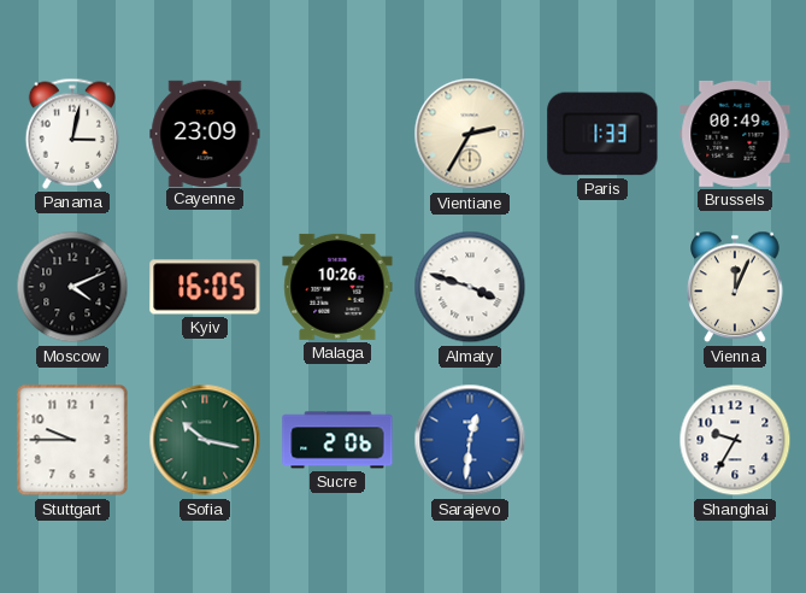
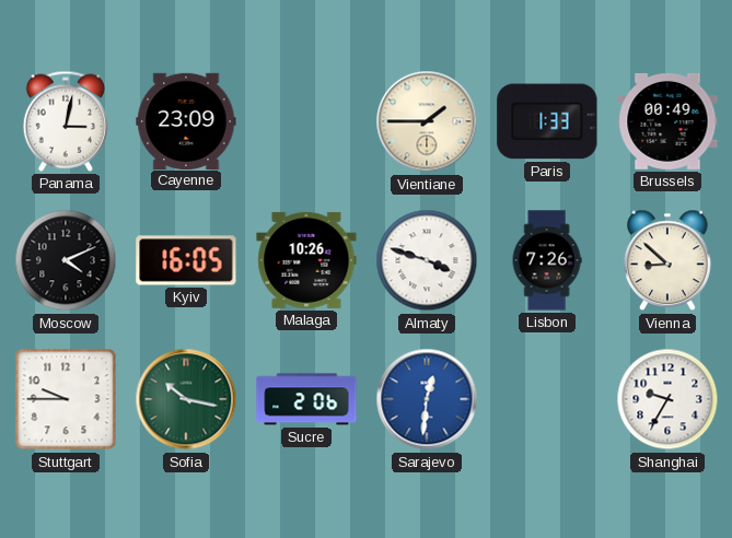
Vientiane: 2:35 -> 1:45
Lisbon: none -> 7:26
Vienna: 12:04 -> 8:52
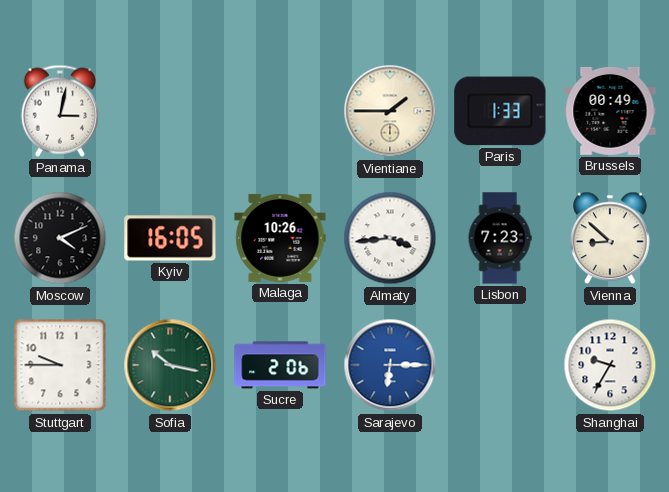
Cayenne: 23:09 -> none
Almaty: 3:48 -> 3:44
Lisbon: 7:26 -> 7:23
Sarajevo: 12:31 -> 6:15
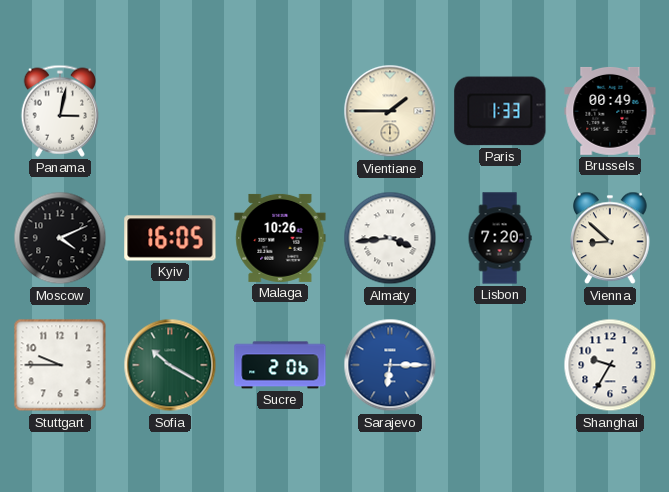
Lisbon: 7:23 -> 7:20
Sofia: 10:17 -> 10:20
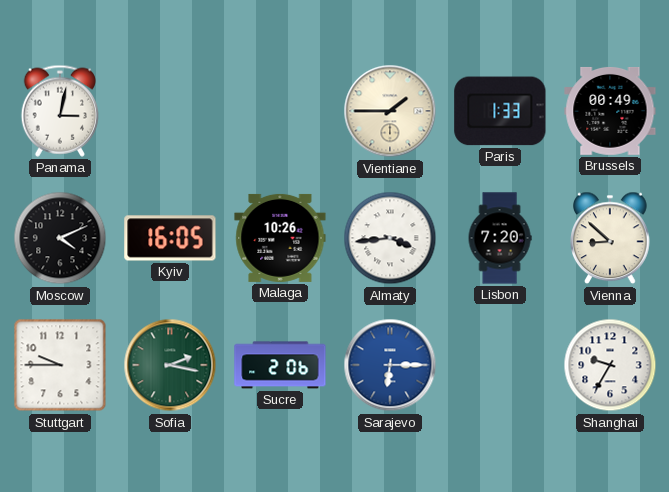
Sofia: 10:20 -> 2:17
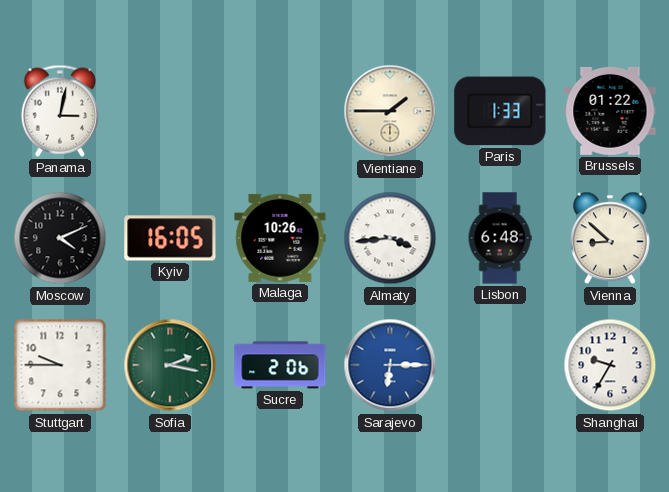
Brussels: 00:49 -> 01:22
Lisbon: 7:20 -> 6:48
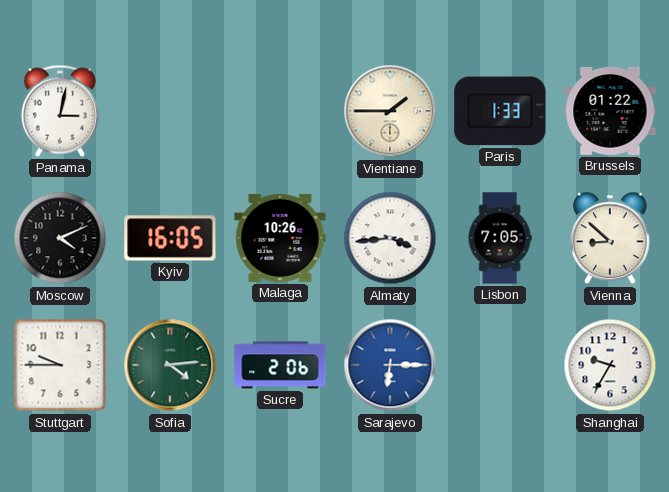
Lisbon: 6:48 -> 7:05
Sofia: 2:17 -> 4:14
